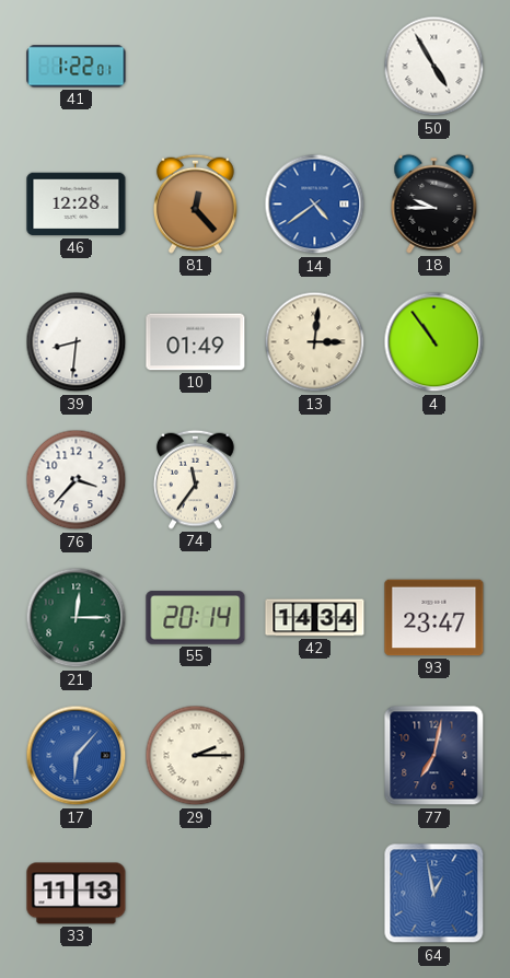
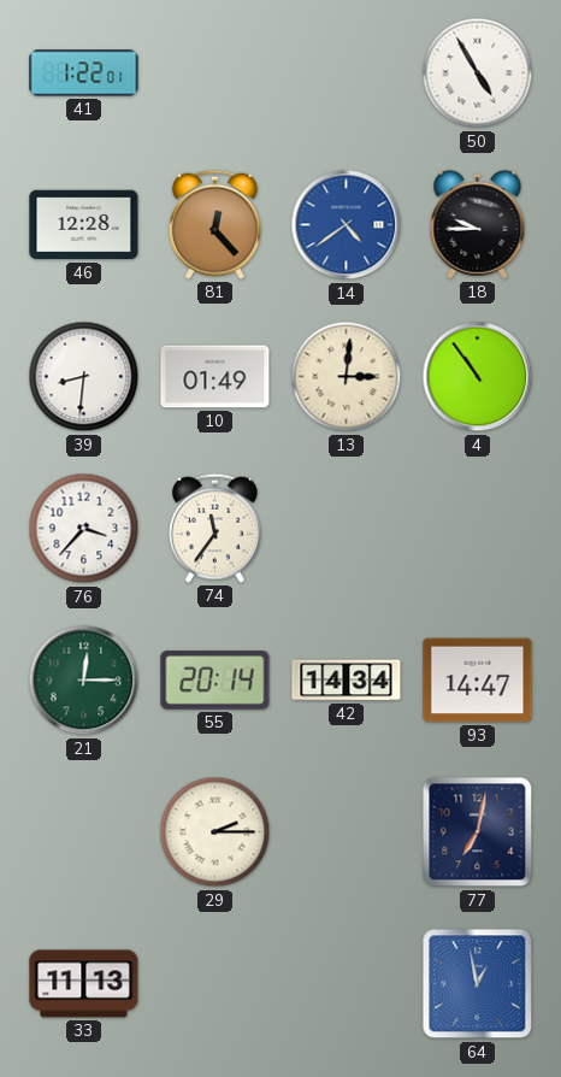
93: 23:47 -> 14:47
17: 6:07 -> none
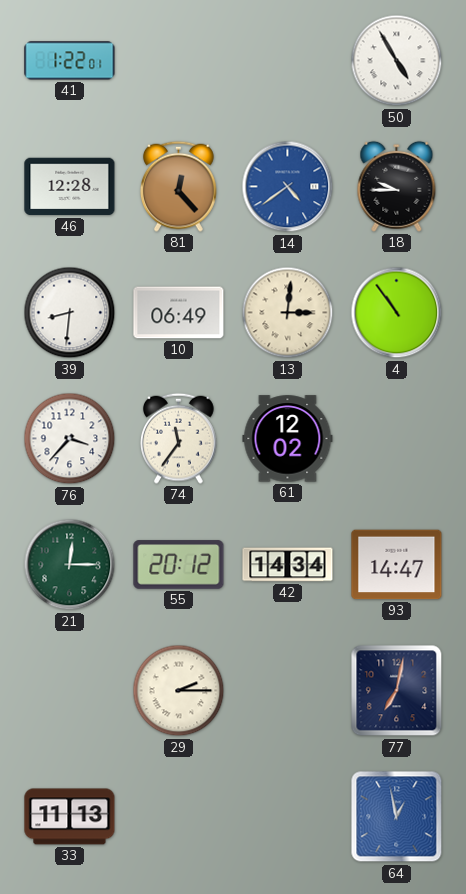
10: 01:49 -> 06:49
61: none -> 12:02
55: 20:14 -> 20:12
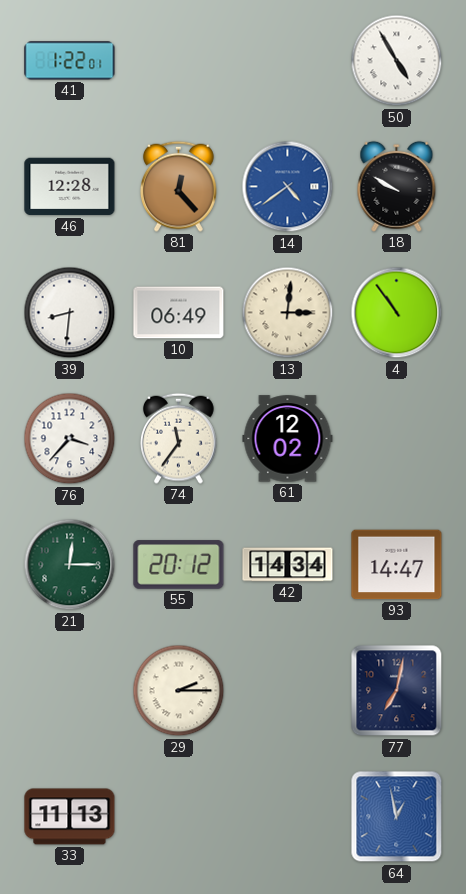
18: 9:45 -> 9:50
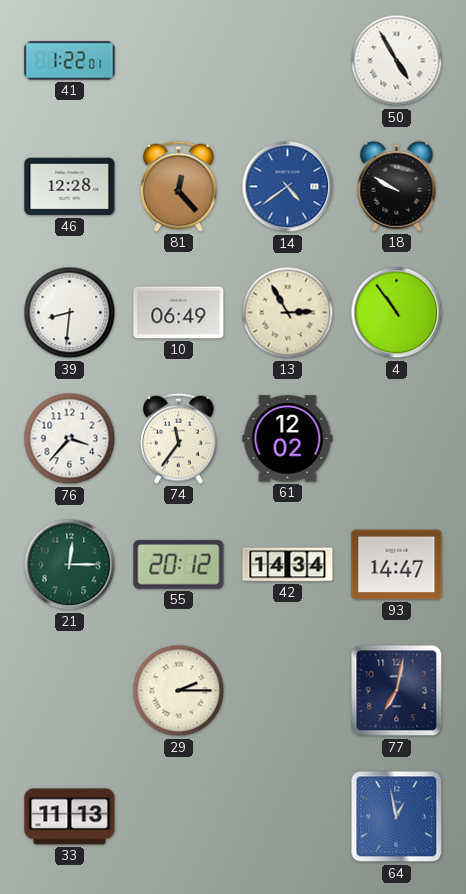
13: 3:01 -> 2:55
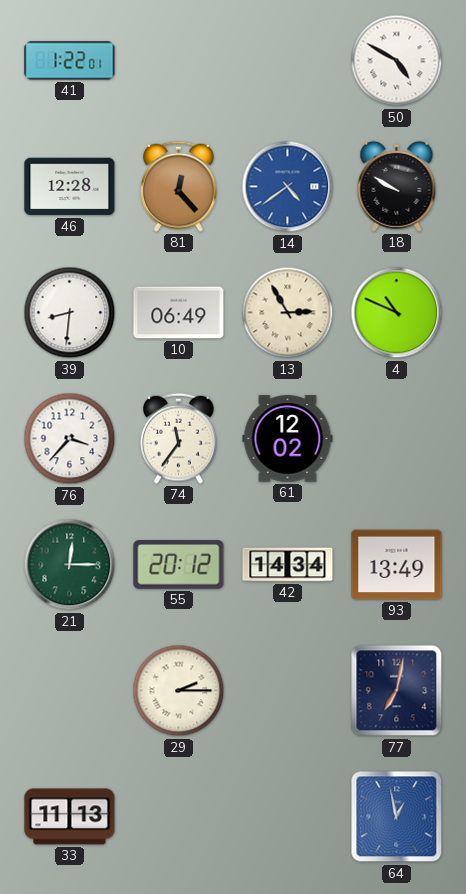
50: 4:55 -> 4:50
4: 10:54 -> 10:49
93: 14:47 -> 13:49
